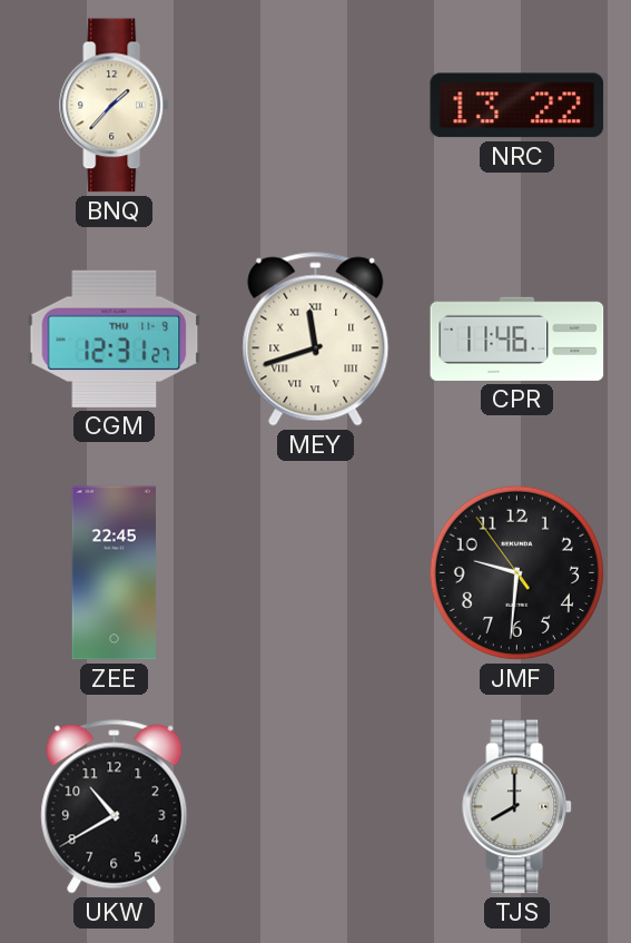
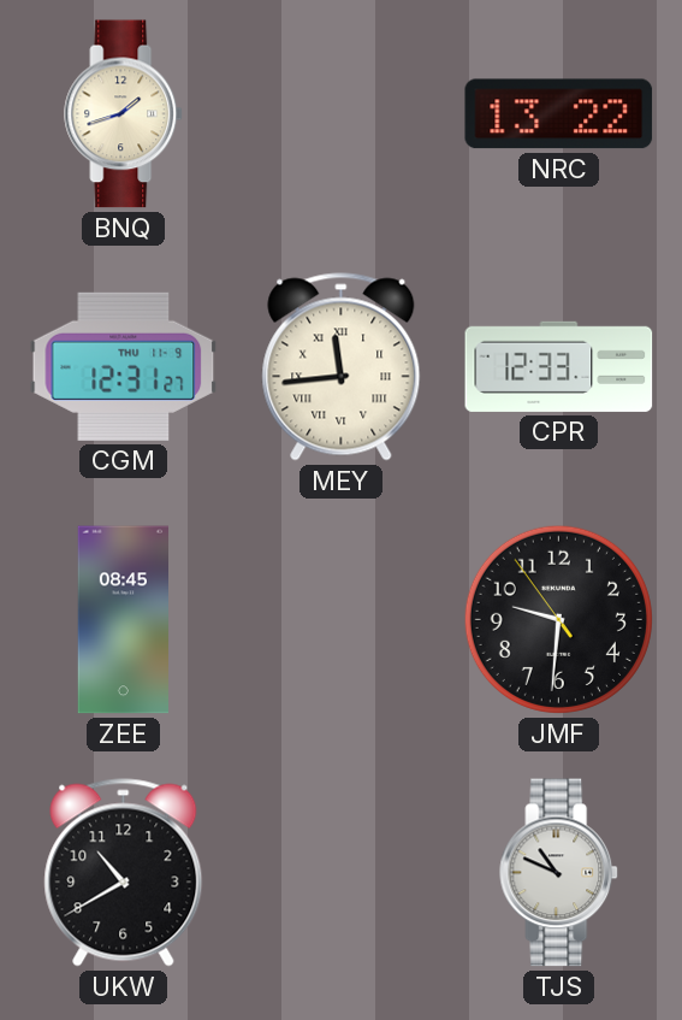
BNQ: 1:37 -> 1:42
MEY: 11:42 -> 11:44
CPR: 11:46 -> 12:33
ZEE: 22:45 -> 08:45
TJS: 8:00 -> 10:49
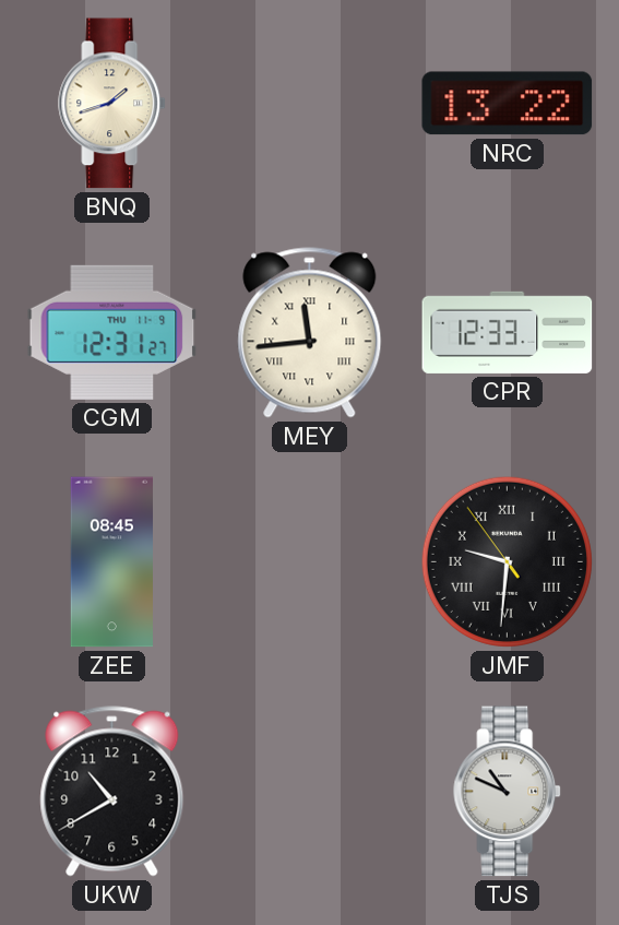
JMF numerals: Arabic -> Roman
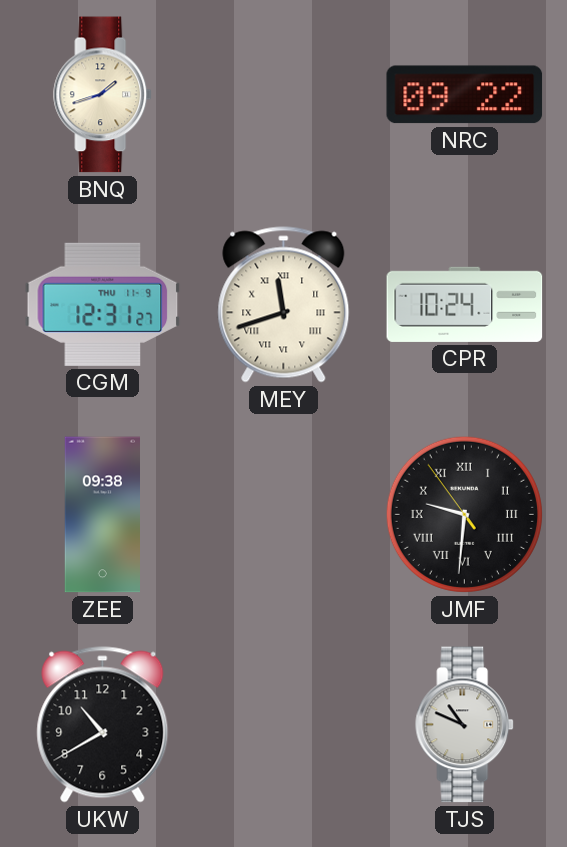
NRC: 13:22 -> 09:22
MEY: 11:44 -> 11:42
CPR: 12:33 -> 10:24
ZEE: 08:45 -> 09:38
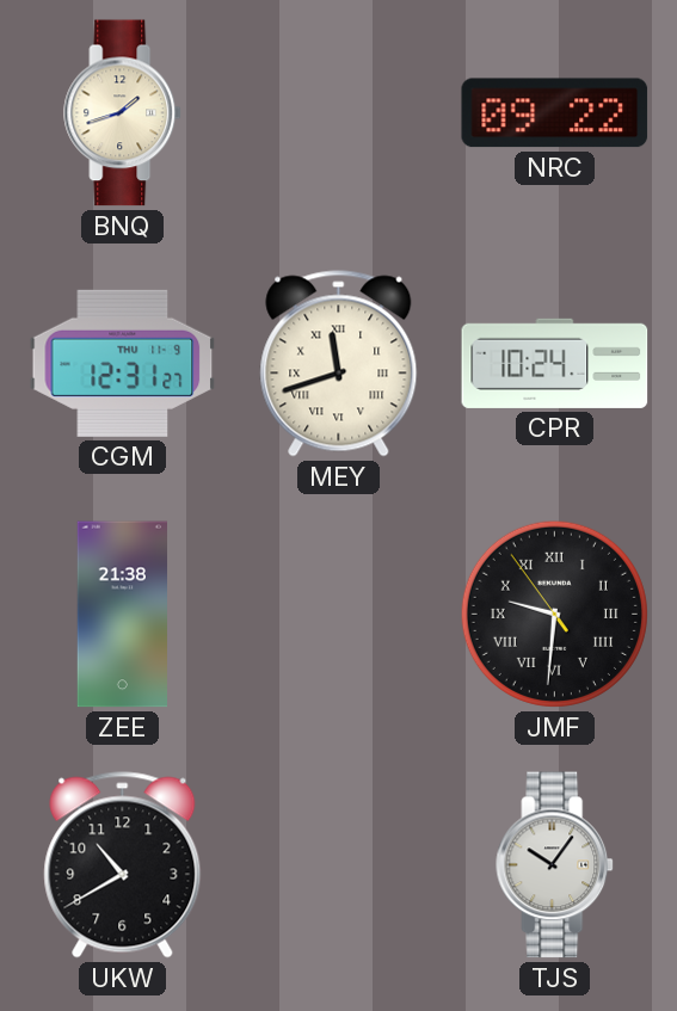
ZEE: 09:38 -> 21:38
TJS: 10:49 -> 10:06
